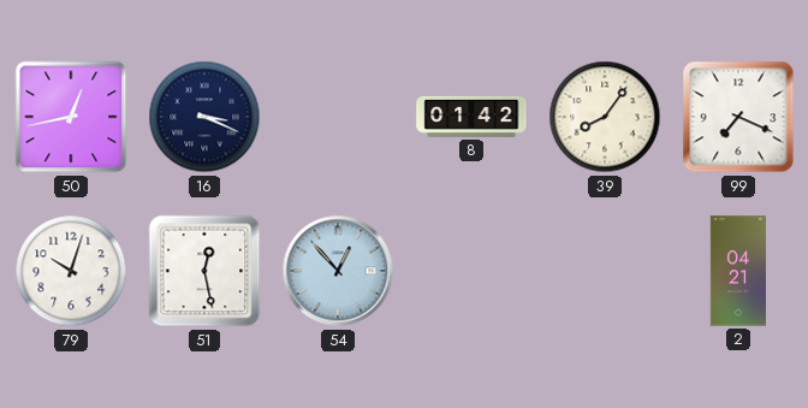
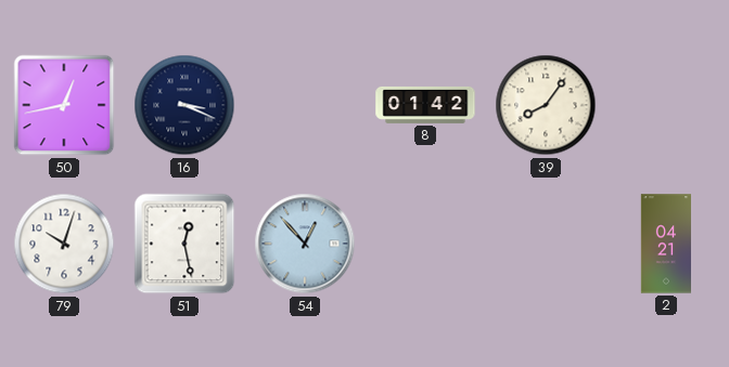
99: 7:19 -> none
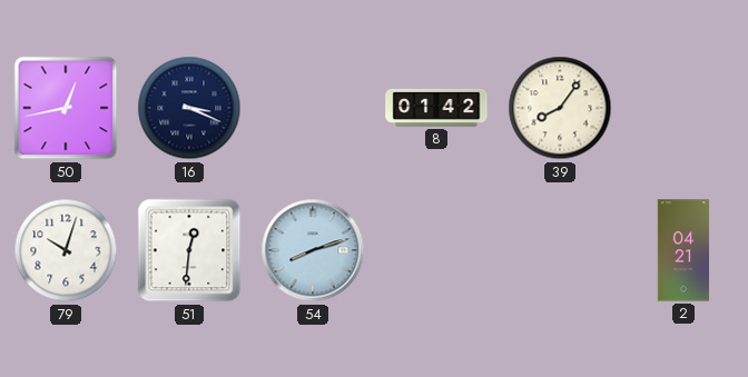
51: 12:28 -> 12:31
54: 12:53 -> 8:12
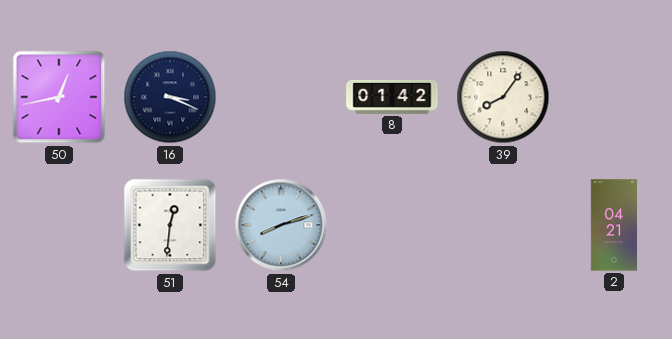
79: 10:03 -> none
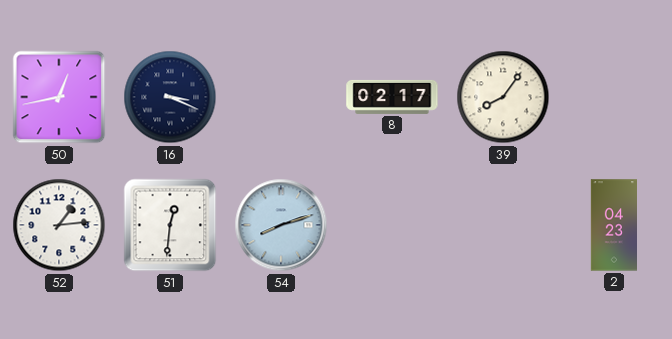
8: 01:42 -> 02:17
52: none -> 1:14
2: 04:21 -> 04:23
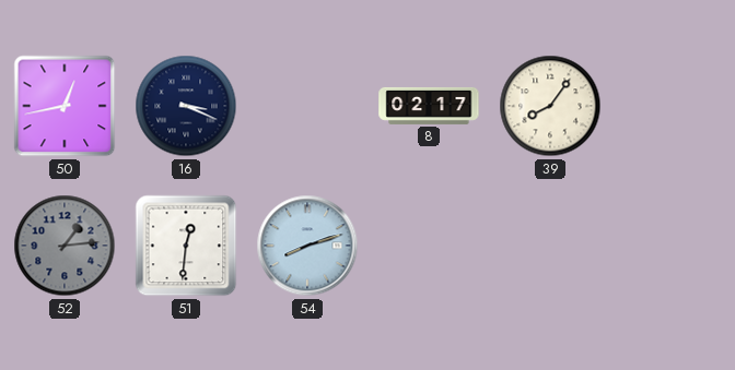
52 dial: white -> grey
2: 04:23 -> none
